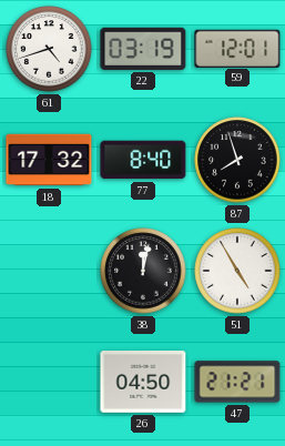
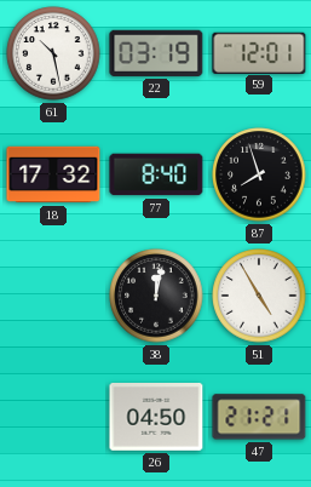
61: 4:42 -> 10:28
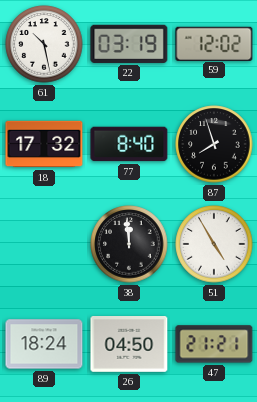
59: 12:01 -> 12:02
38: 12:02 -> 11:59
89: none -> 18:24
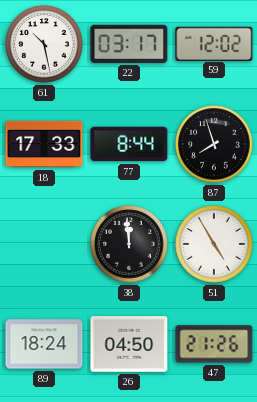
22: 03:19 -> 03:17
18: 17:32 -> 17:33
77: 8:40 -> 8:44
47: 21:21 -> 21:26
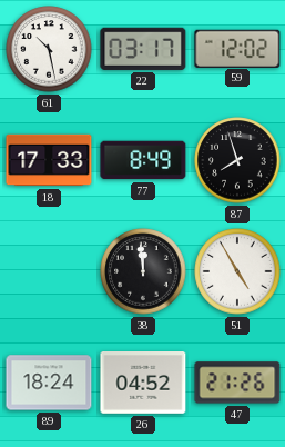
77: 8:44 -> 8:49
26: 04:50 -> 04:52
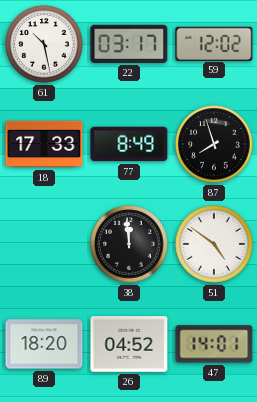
51: 4:55 -> 4:51
89: 18:24 -> 18:20
47: 21:26 -> 14:01
